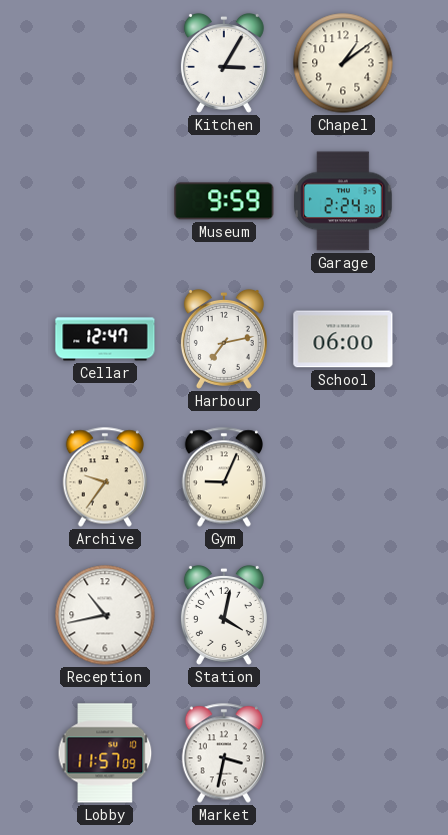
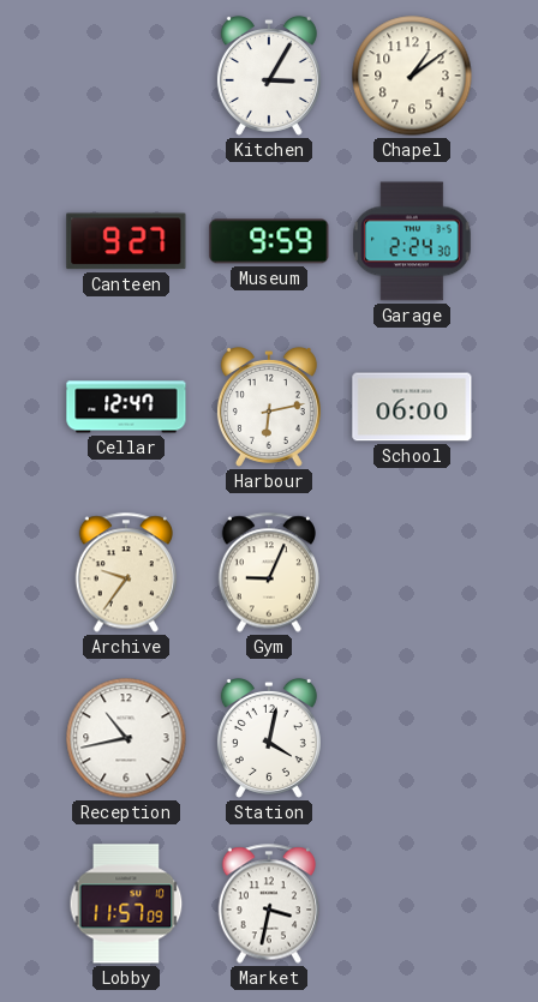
Canteen: none -> 9:27
Harbour: 7:13 -> 6:13
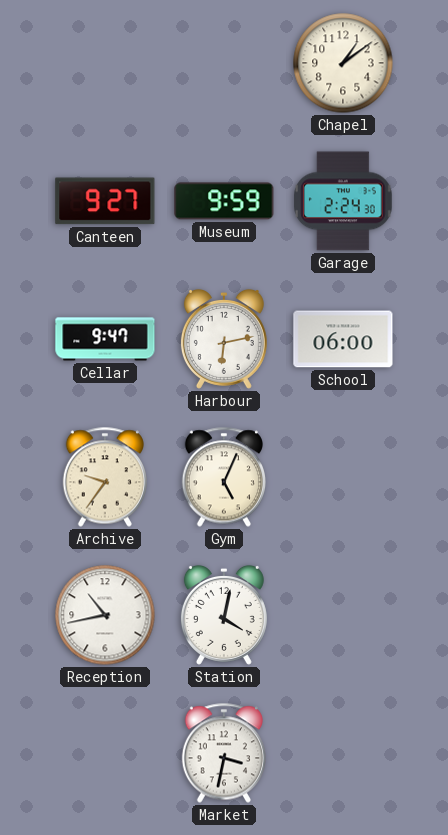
Kitchen: 3:05 -> none
Cellar: 12:47 -> 9:47
Gym: 9:04 -> 5:04
Lobby: 11:57 -> none
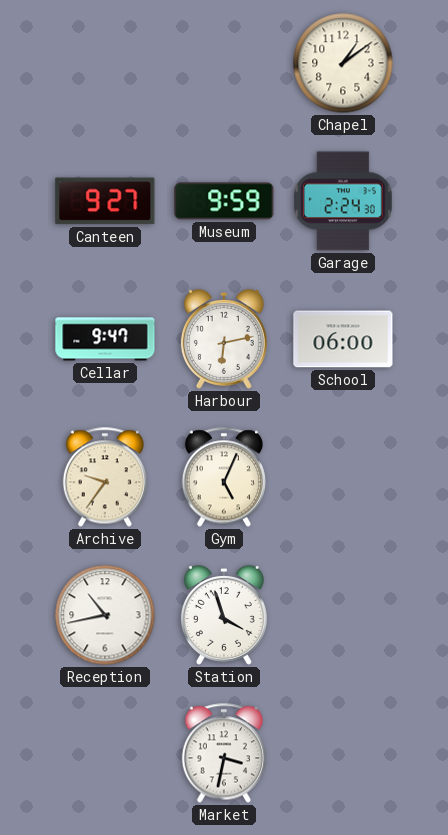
Station: 4:02 -> 3:57
